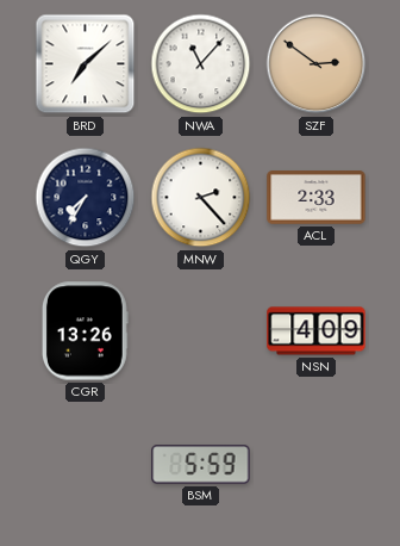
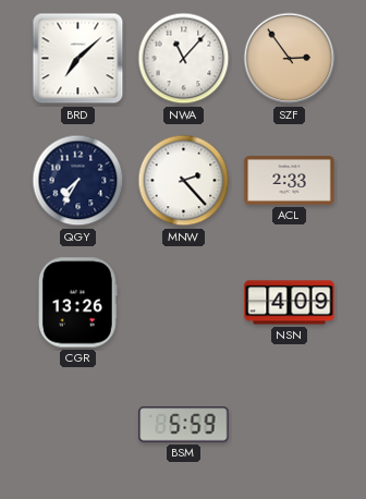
SZF: 2:51 -> 2:54
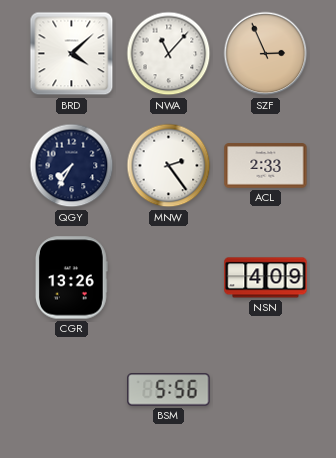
BRD: 7:08 -> 4:08
SZF: 2:54 -> 2:56
MNW: 2:23 -> 2:24
BSM: 5:59 -> 5:56
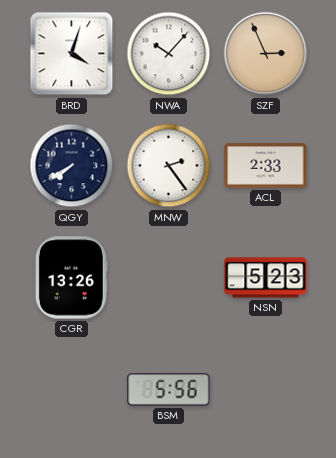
BRD: 4:08 -> 4:03
NWA: 11:07 -> 10:07
QGY: 7:35 -> 7:40
NSN: 4:09 -> 5:23
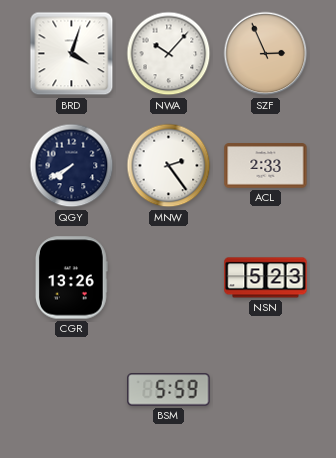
BSM: 5:56 -> 5:59
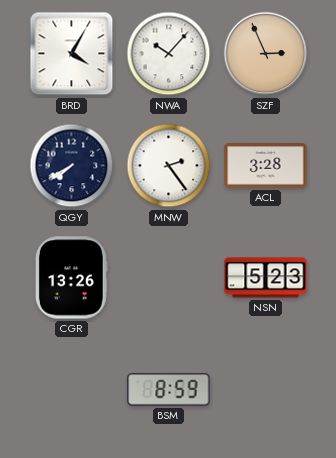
BRD: 4:03 -> 4:05
ACL: 2:33 -> 3:28
BSM: 5:59 -> 8:59
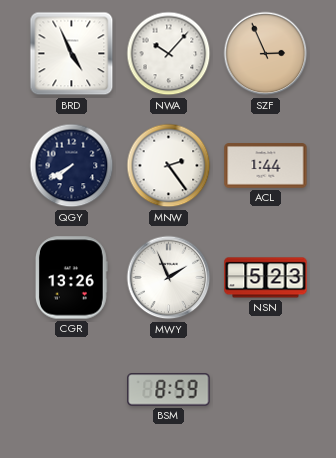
BRD: 4:05 -> 4:56
ACL: 3:28 -> 1:44
MWY: none -> 1:56
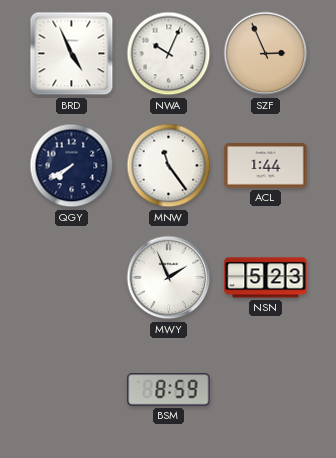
NWA: 10:07 -> 10:04
MNW: 2:24 -> 11:24
CGR: 13:26 -> none
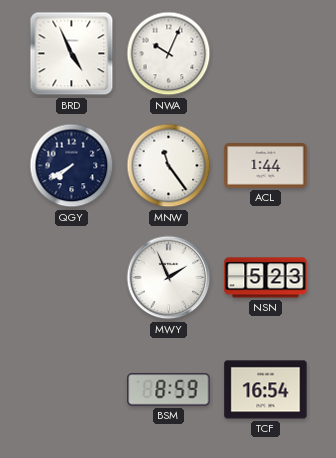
SZF: 2:56 -> none
TCF: none -> 16:54
